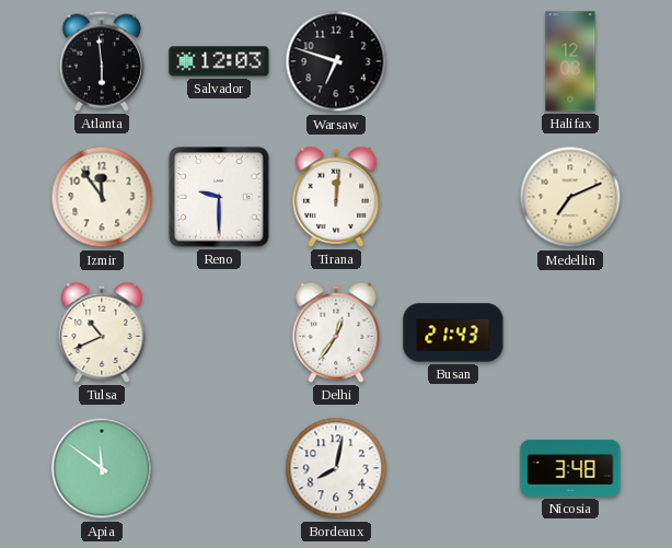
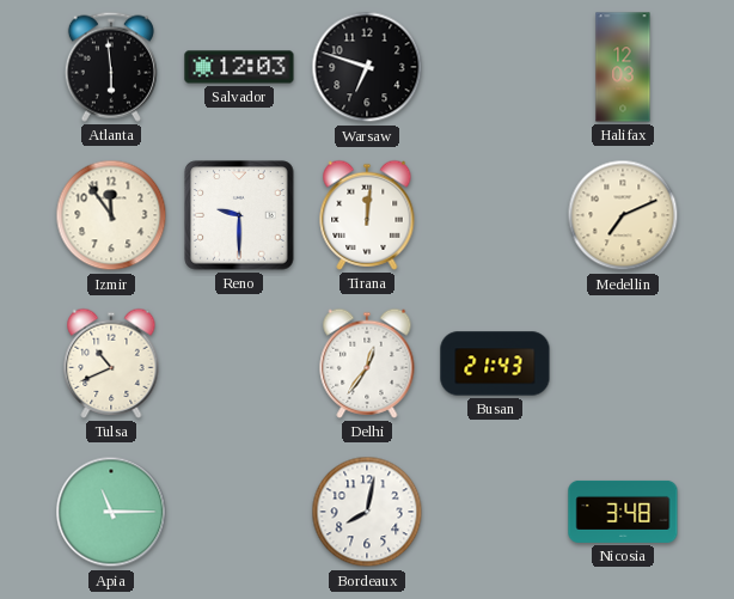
Apia: 11:51 -> 11:15
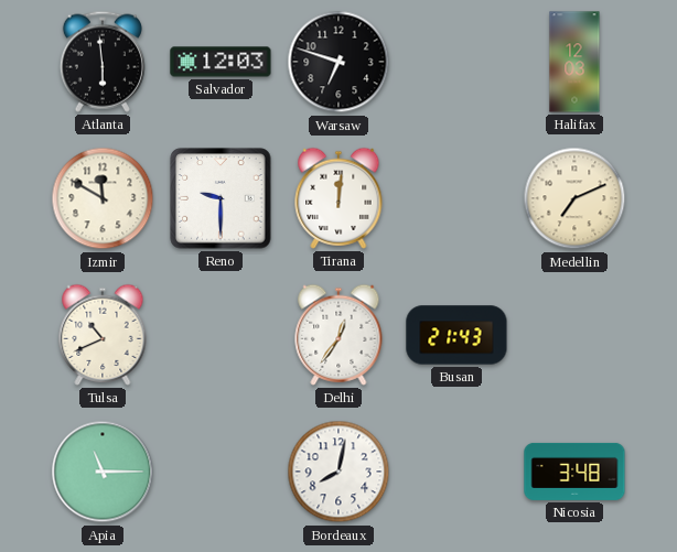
Izmir: 11:54 -> 11:50
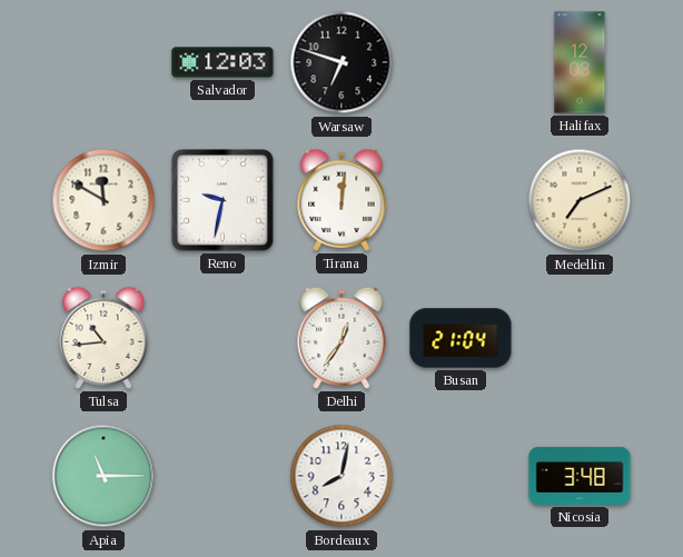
Atlanta: 5:59 -> none
Reno: 9:30 -> 9:32
Tulsa: 10:41 -> 10:44
Busan: 21:43 -> 21:04
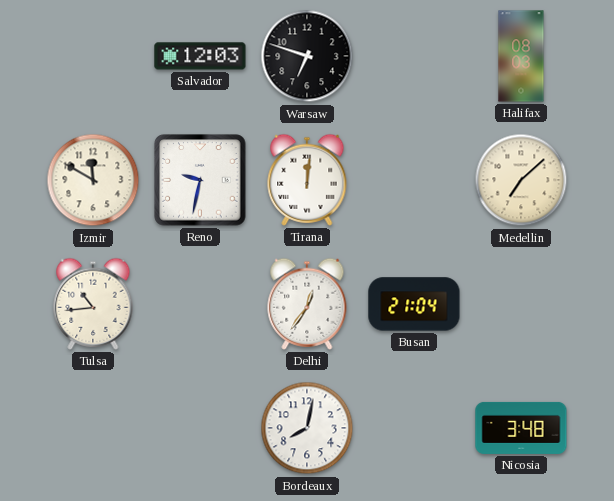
Halifax: 12:03 -> 08:03
Medellin: 7:11 -> 7:08
Apia: 11:15 -> none
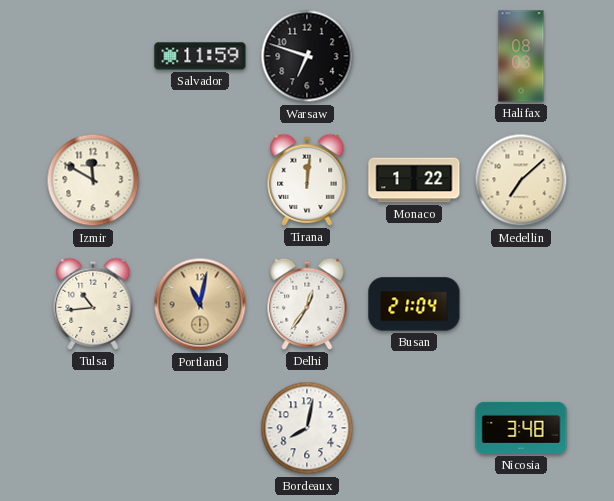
Salvador: 12:03 -> 11:59
Reno: 9:32 -> none
Monaco: none -> 1:22
Portland: none -> 11:02
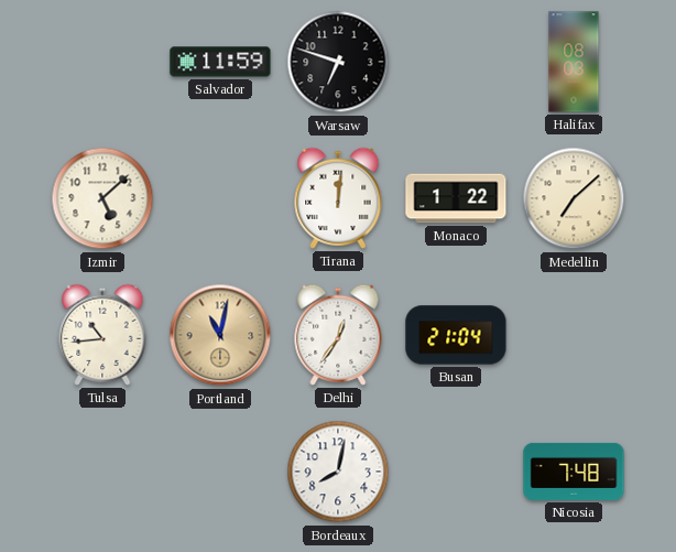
Izmir: 11:50 -> 5:08
Nicosia: 3:48 -> 7:48
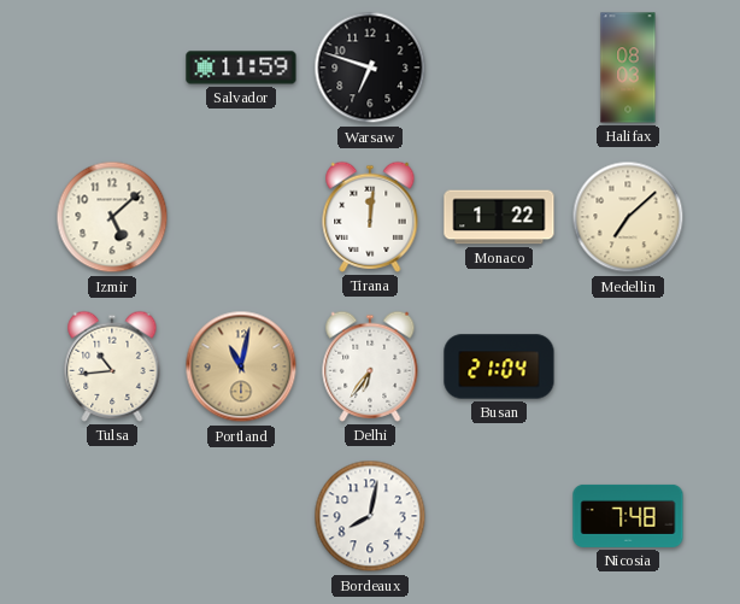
Delhi: 12:36 -> 6:36
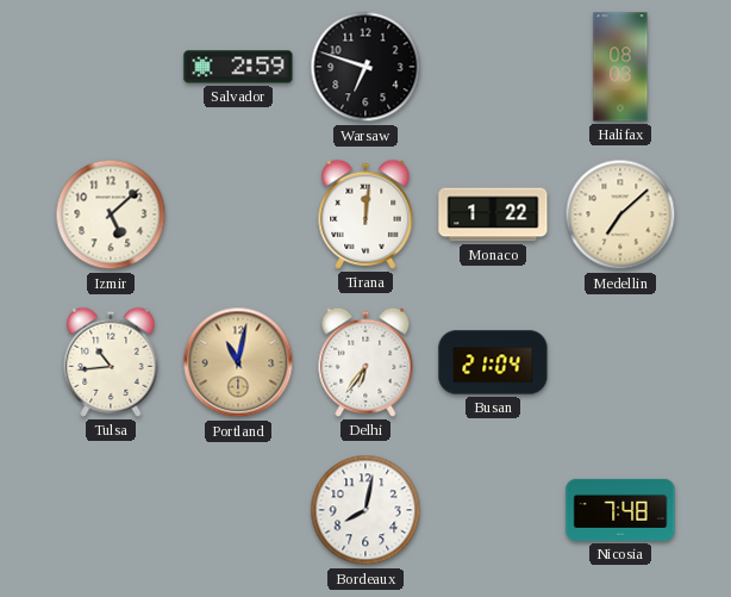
Salvador: 11:59 -> 2:59
